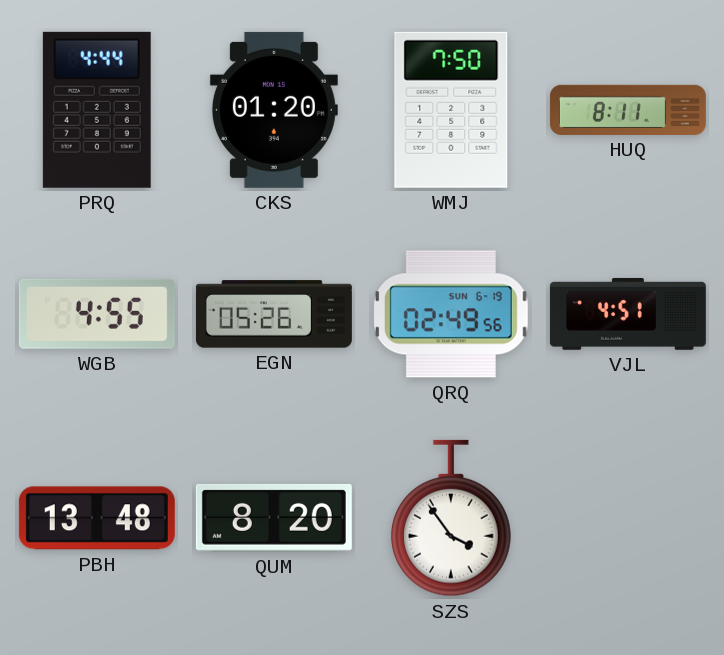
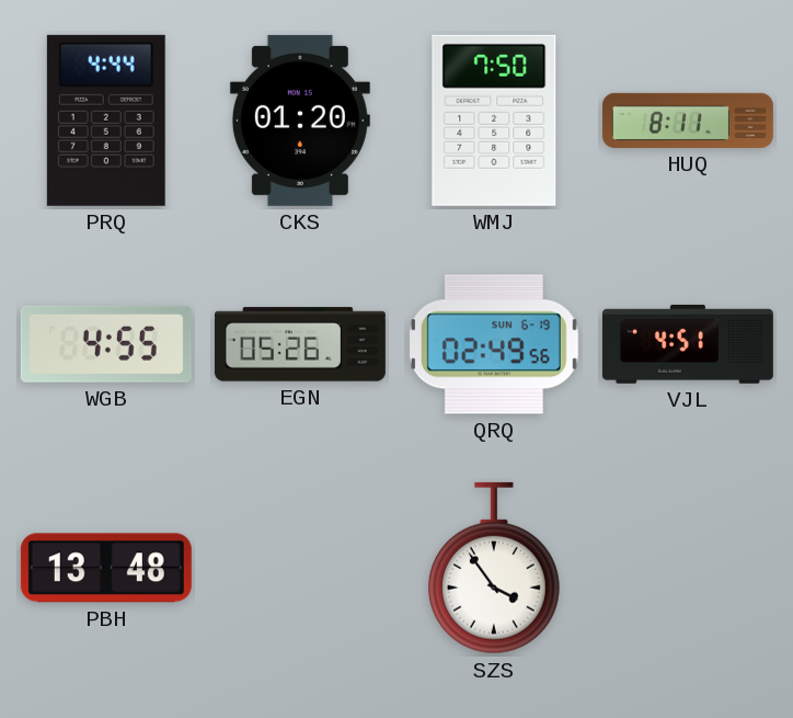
QUM: 8:20 -> none
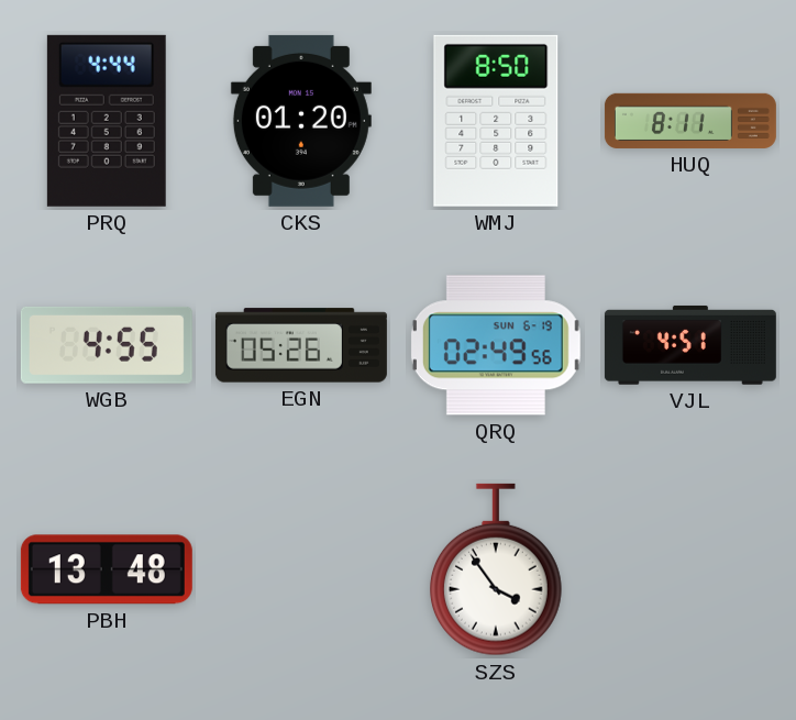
WMJ: 7:50 -> 8:50
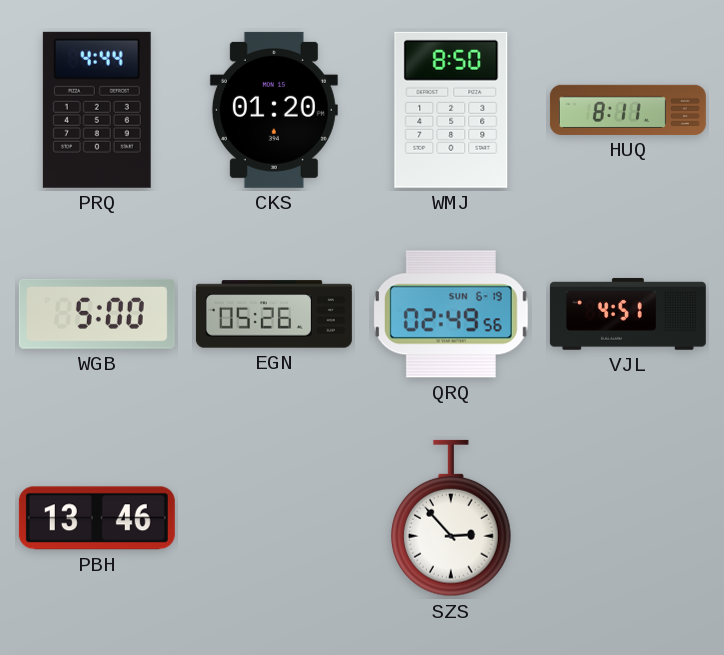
WGB: 4:55 -> 5:00
PBH: 13:48 -> 13:46
SZS: 3:54 -> 2:53
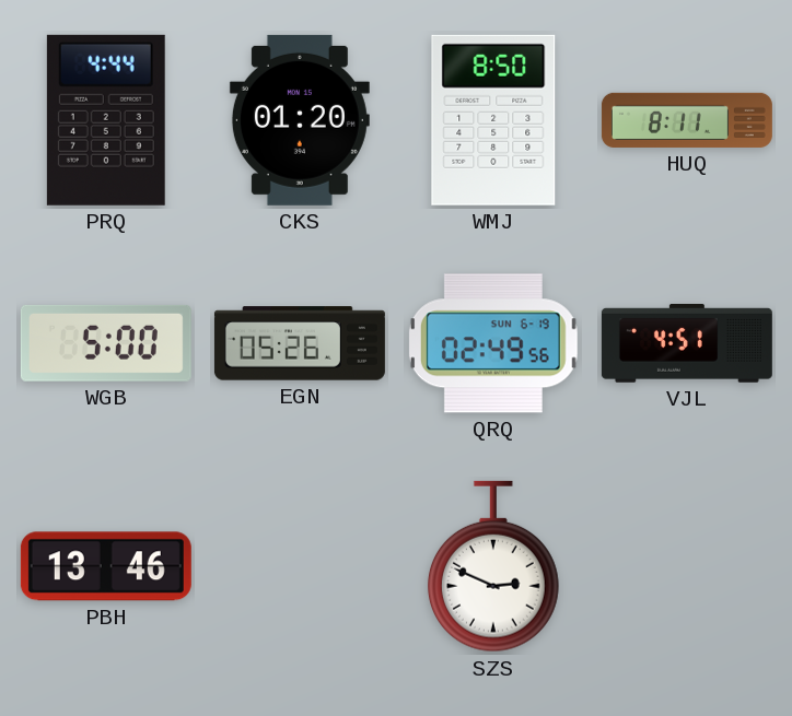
SZS: 2:53 -> 2:49
